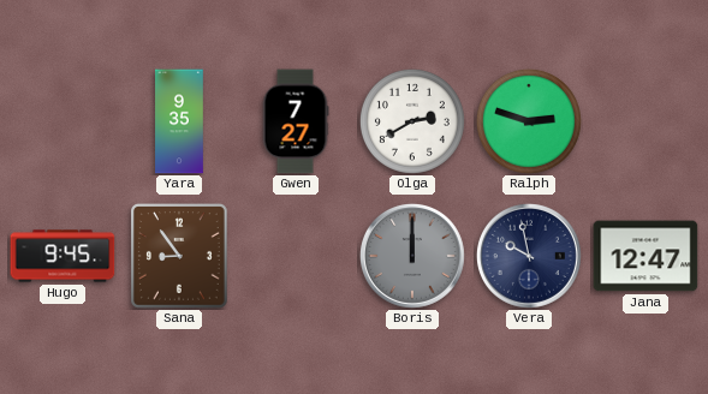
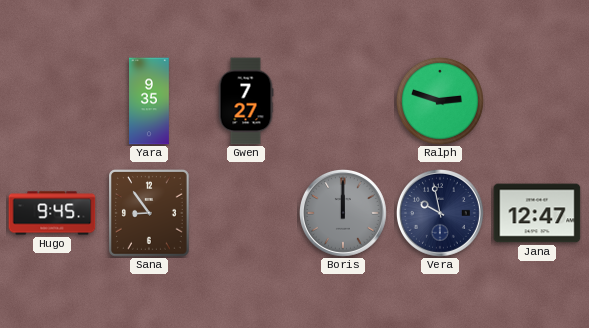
Olga: 2:40 -> none
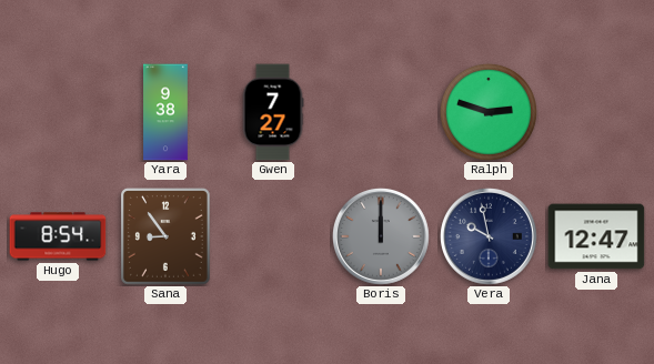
Yara: 9:35 -> 9:38
Hugo: 9:45 -> 8:54
